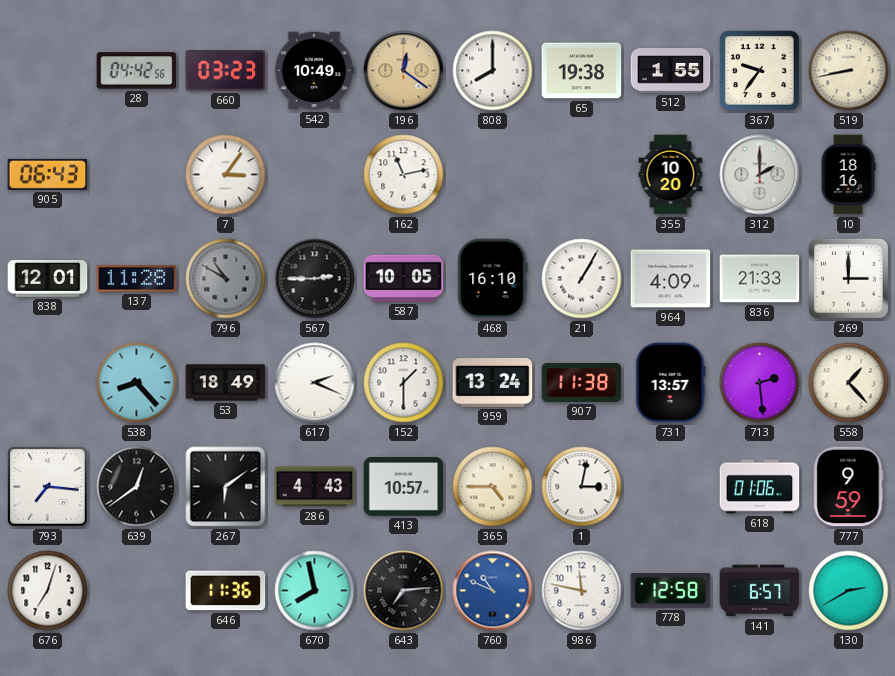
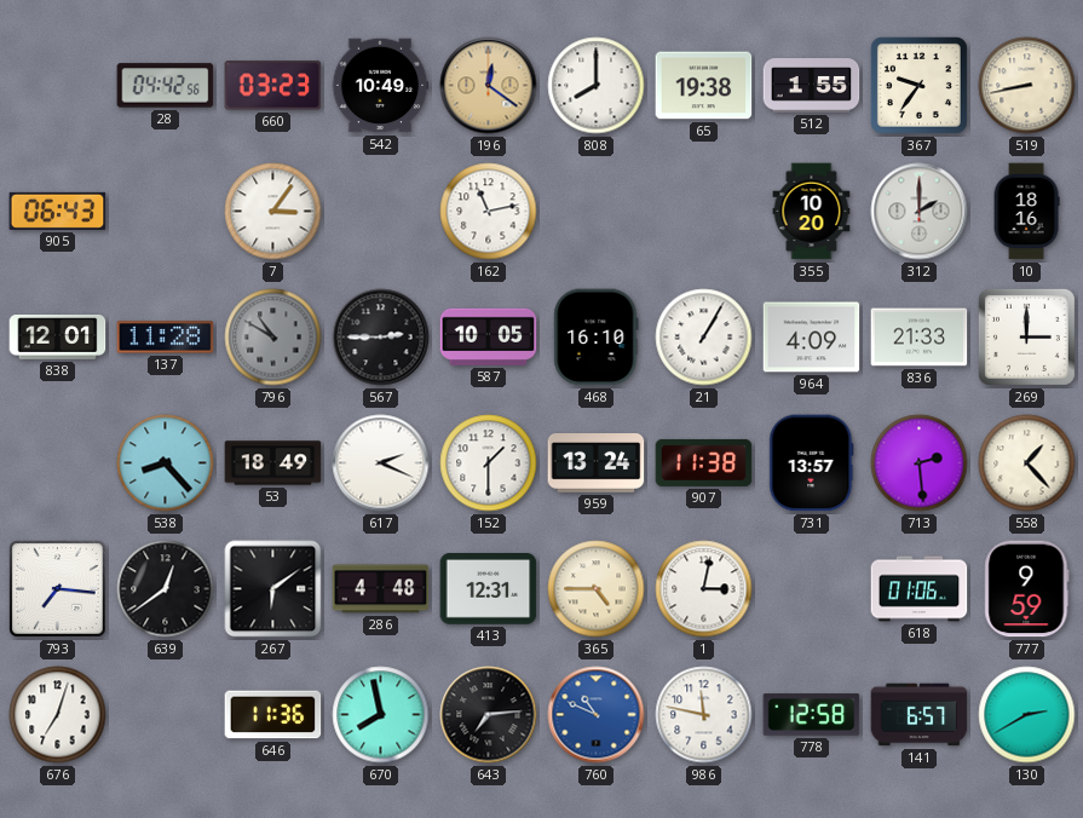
286: 4:43 -> 4:48
413: 10:57 -> 12:31
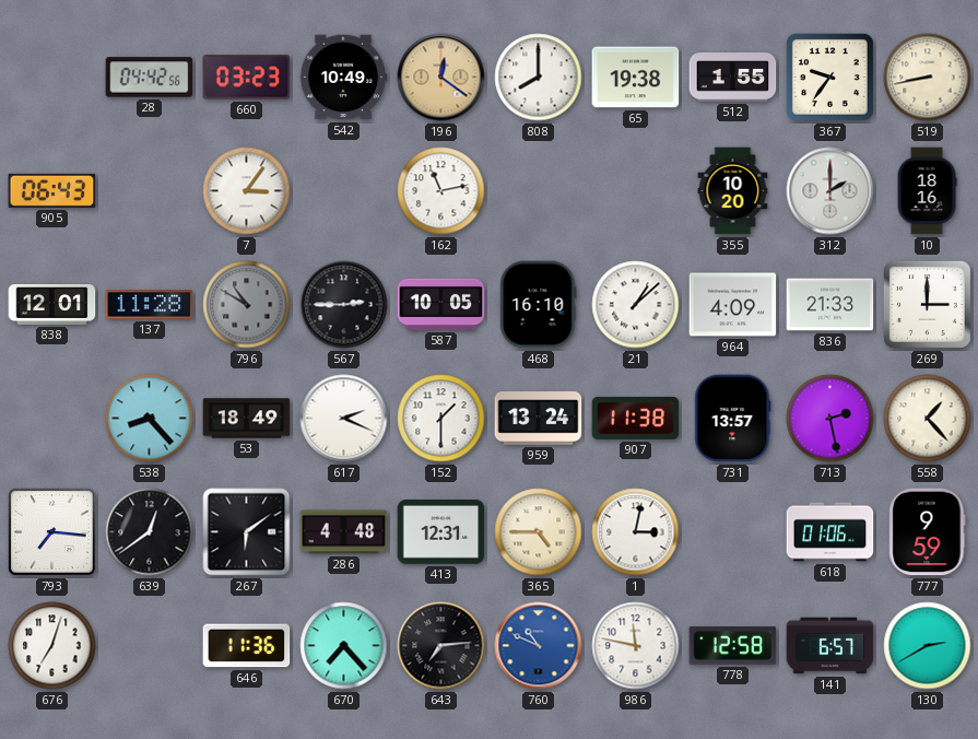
21: 1:05 -> 1:08
713: 2:29 -> 2:28
670: 7:58 -> 7:23
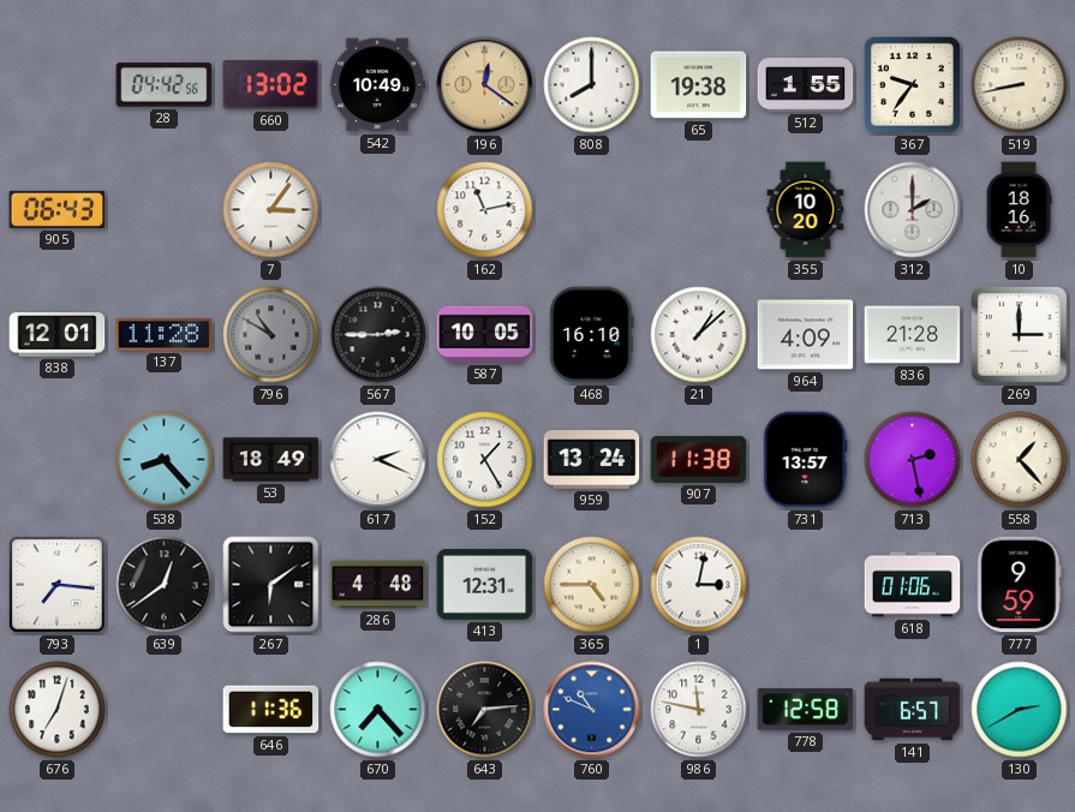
660: 03:23 -> 13:02
836: 21:33 -> 21:28
152: 1:30 -> 1:25
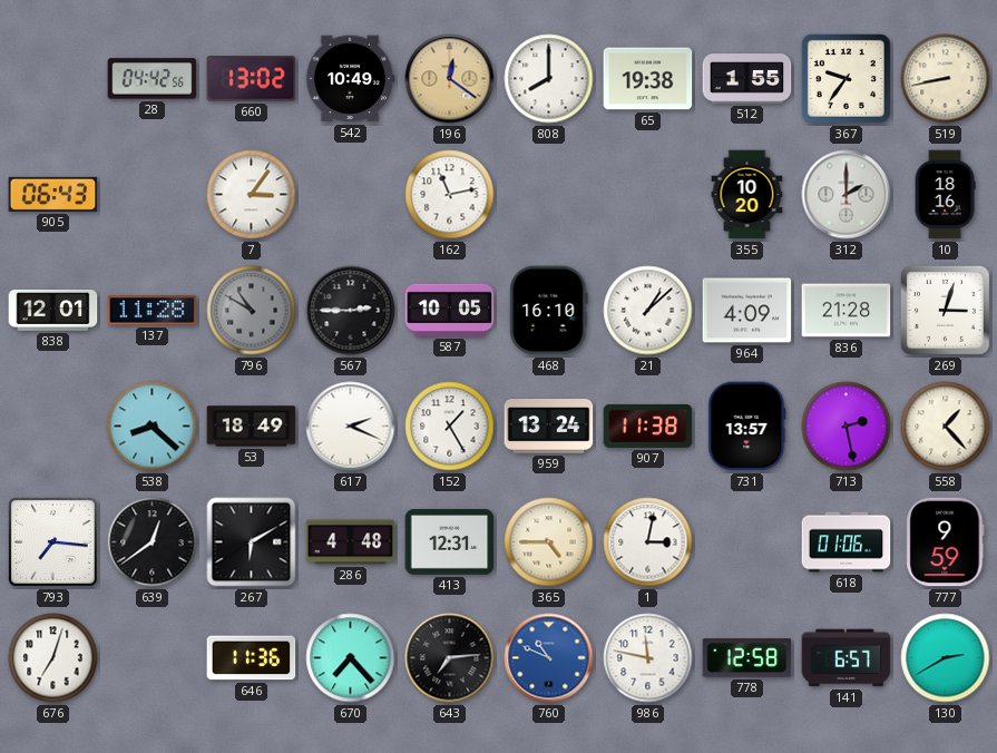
269: 3:00 -> 3:03
538: 8:23 -> 8:22
267: 6:09 -> 6:10
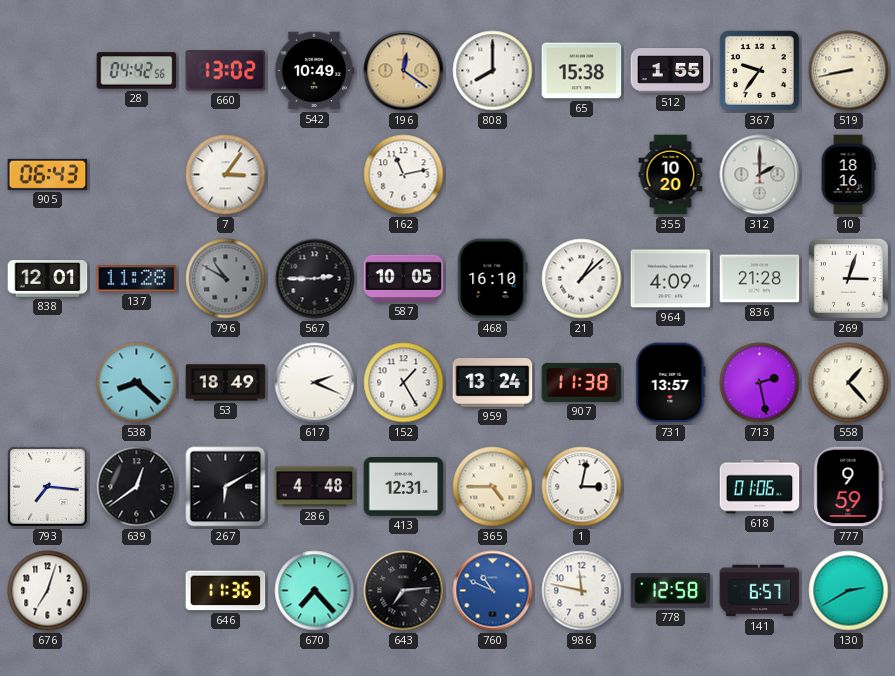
65: 19:38 -> 15:38
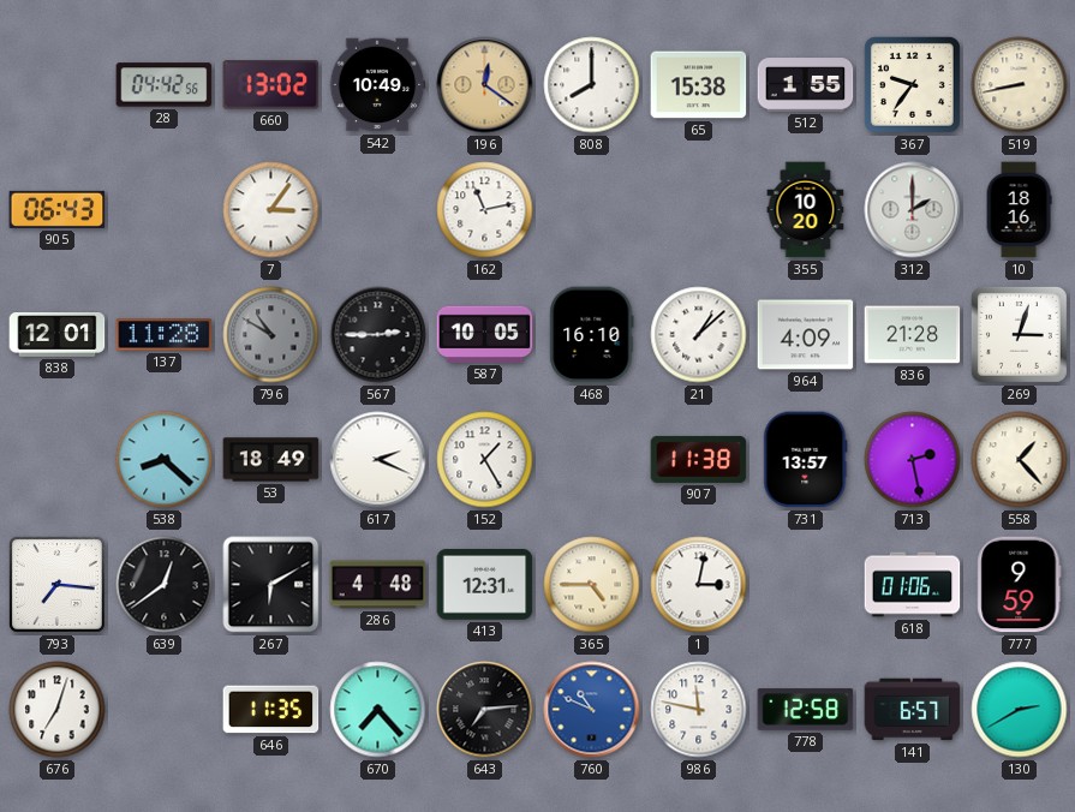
959: 13:24 -> none
646: 11:36 -> 11:35
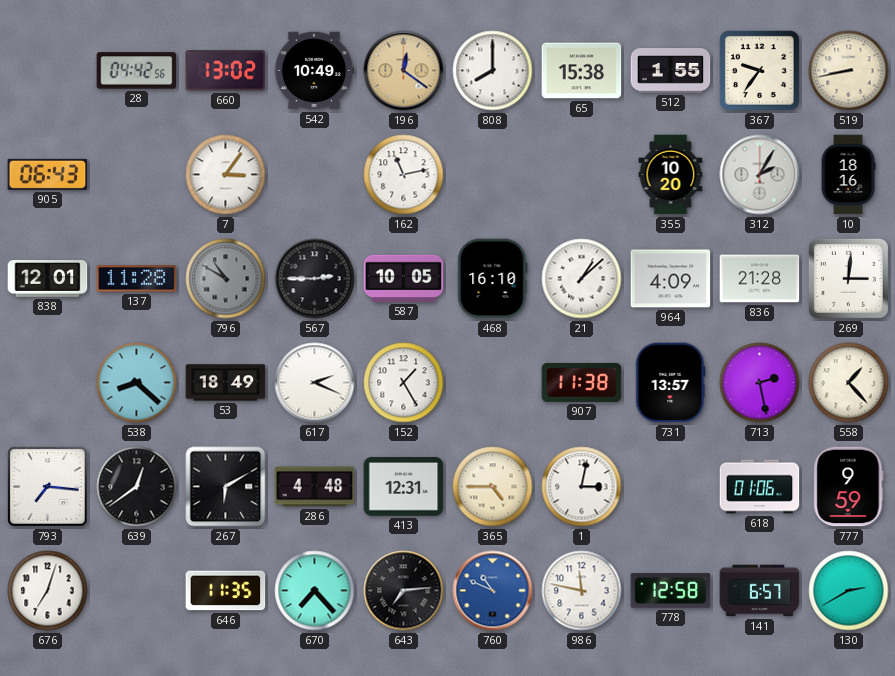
312: 2:00 -> 2:05
269: 3:03 -> 3:01
